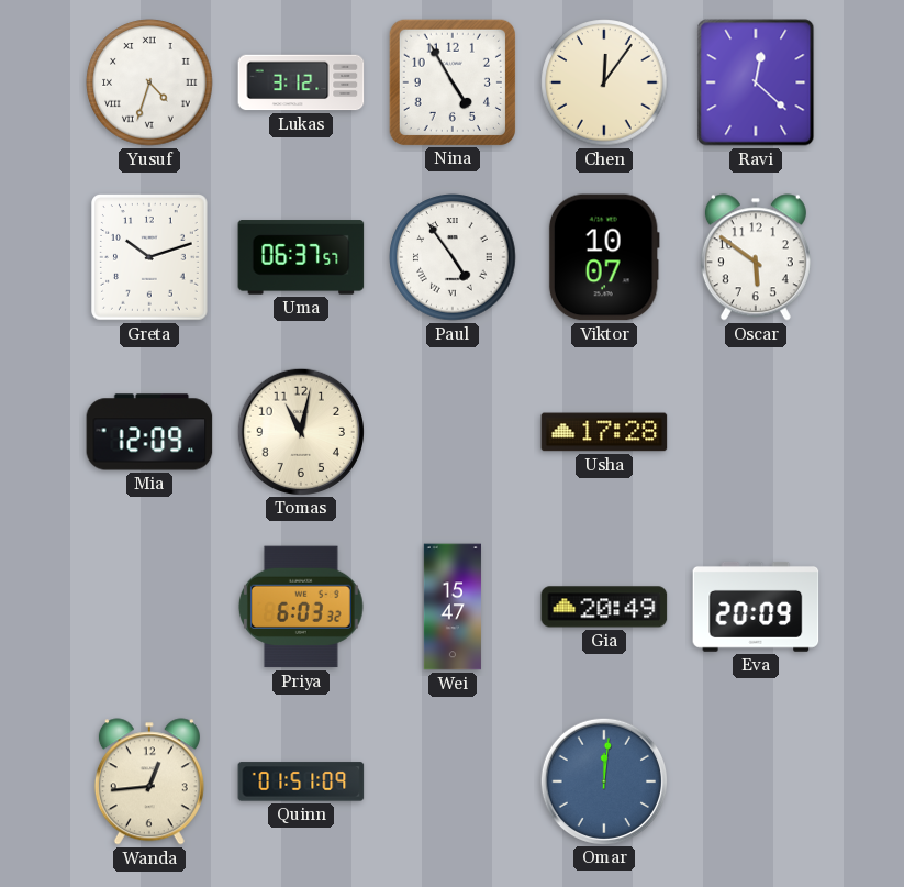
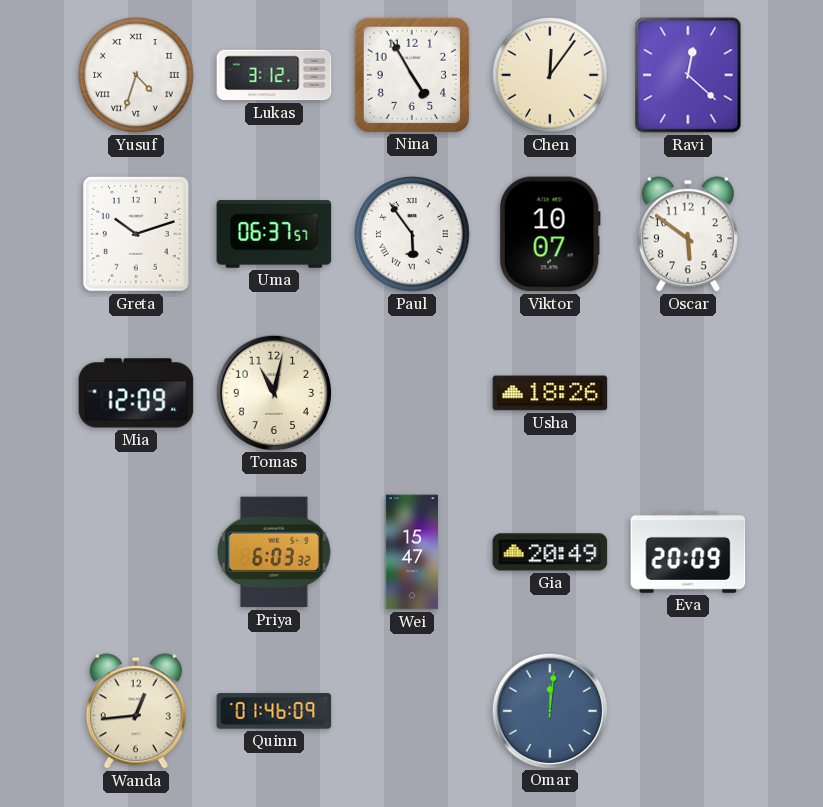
Paul: 4:54 -> 5:54
Usha: 17:28 -> 18:26
Quinn: 01:51 -> 01:46
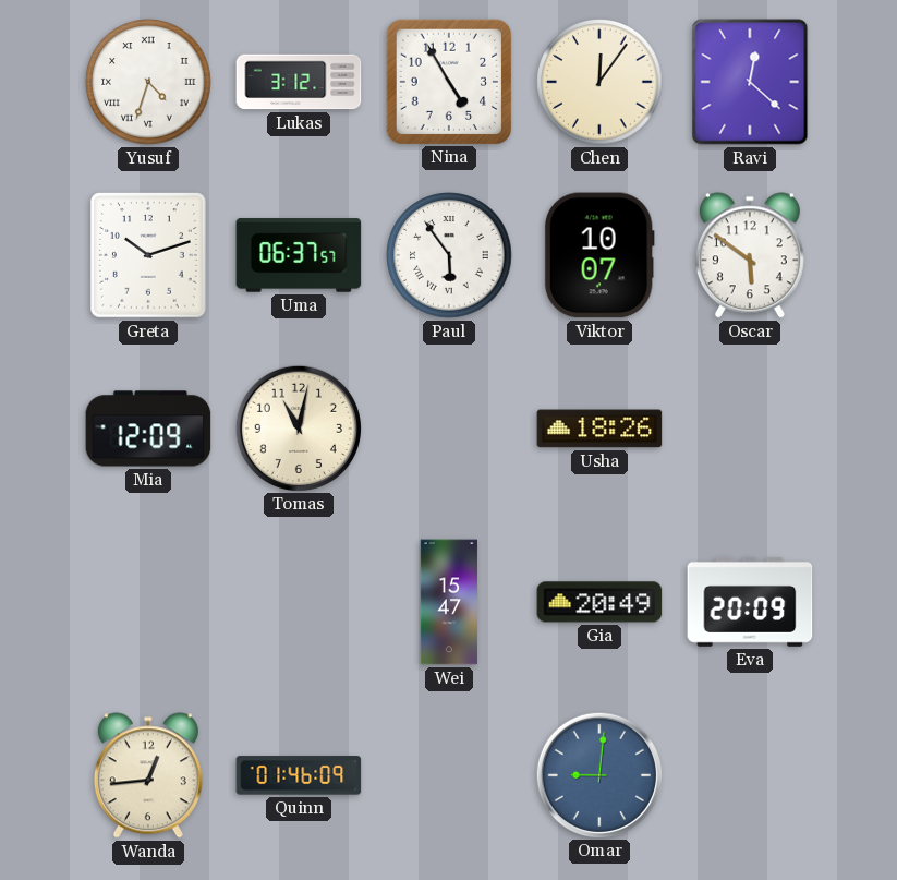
Priya: 6:03 -> none
Omar: 12:01 -> 9:01
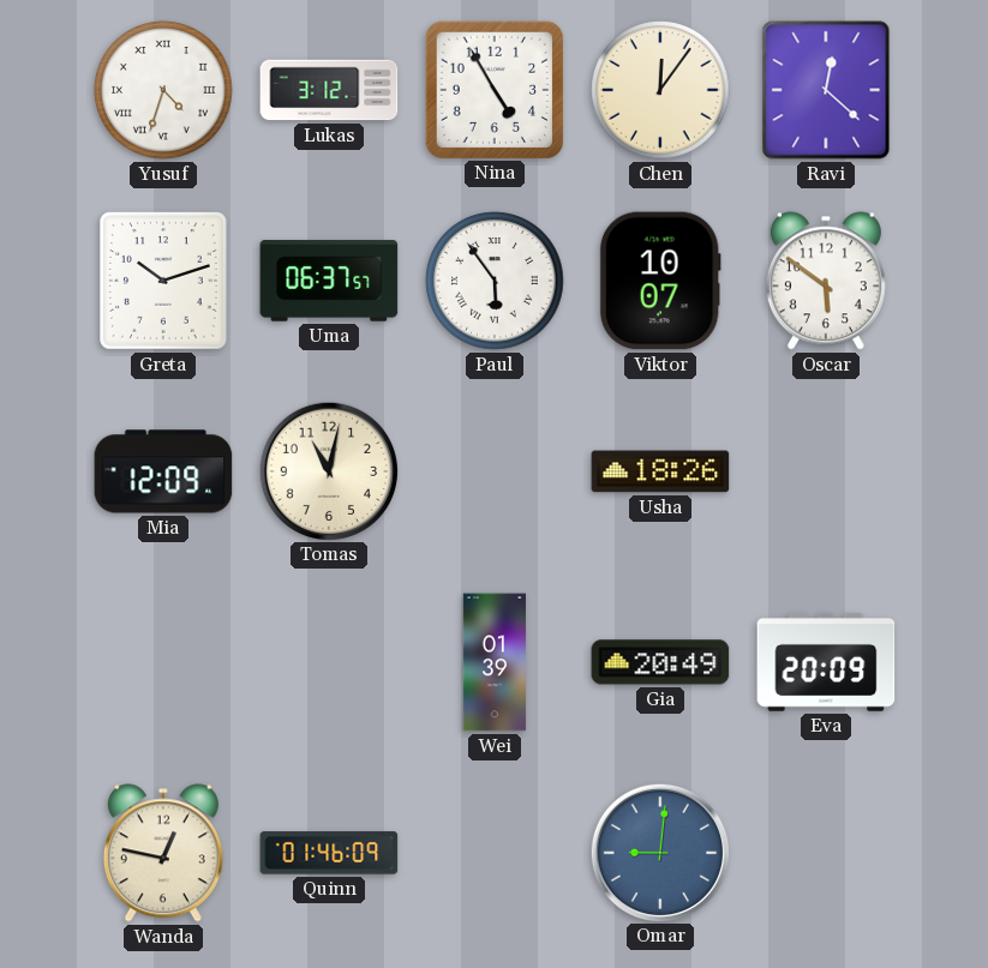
Wei: 15:47 -> 01:39
Wanda: 12:44 -> 12:47
